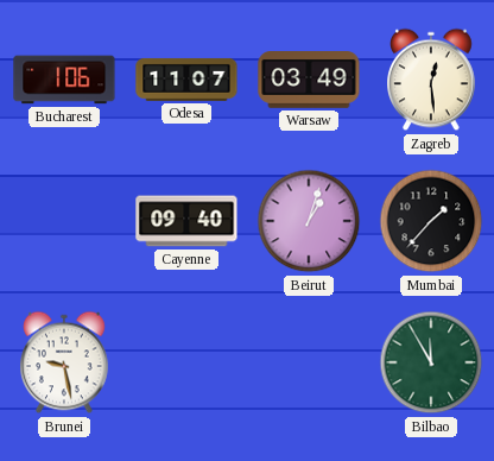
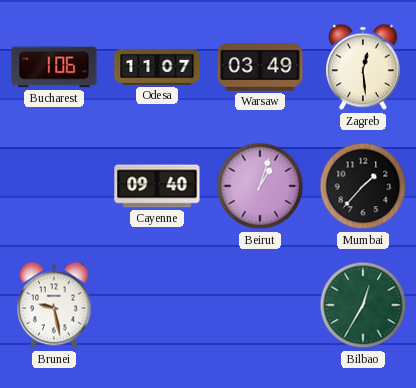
Bilbao: 11:55 -> 12:35
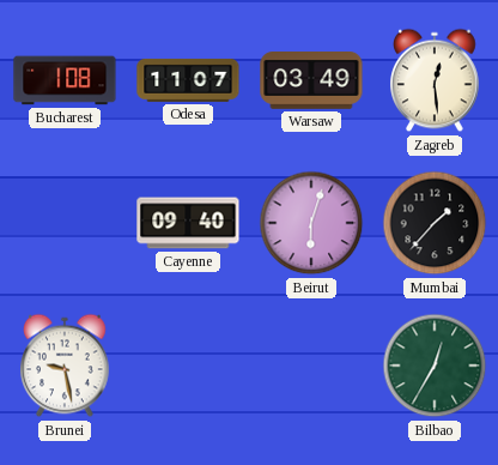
Bucharest: 1:06 -> 1:08
Beirut: 1:03 -> 6:03
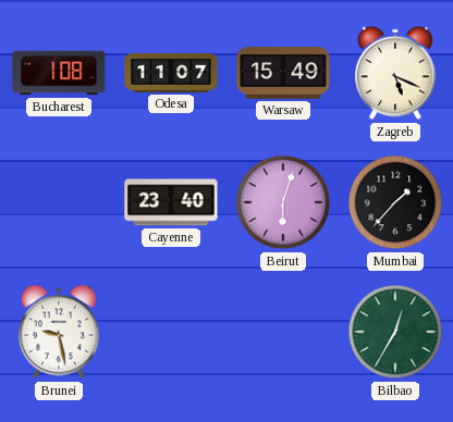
Warsaw: 03:49 -> 15:49
Zagreb: 12:29 -> 5:19
Cayenne: 09:40 -> 23:40
